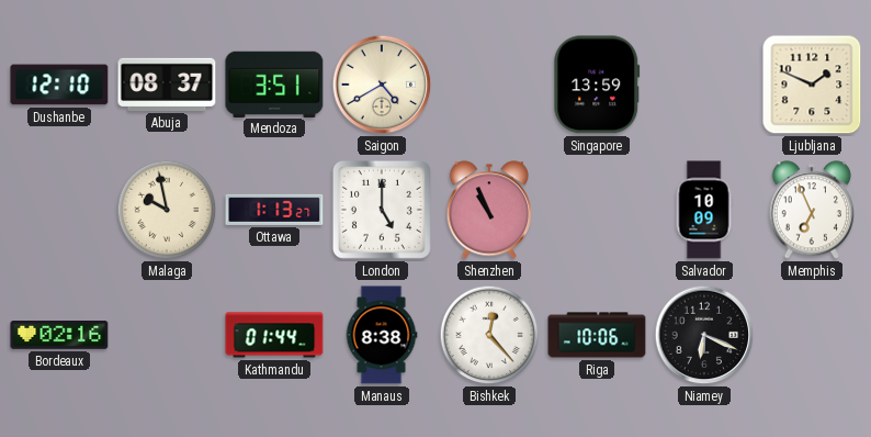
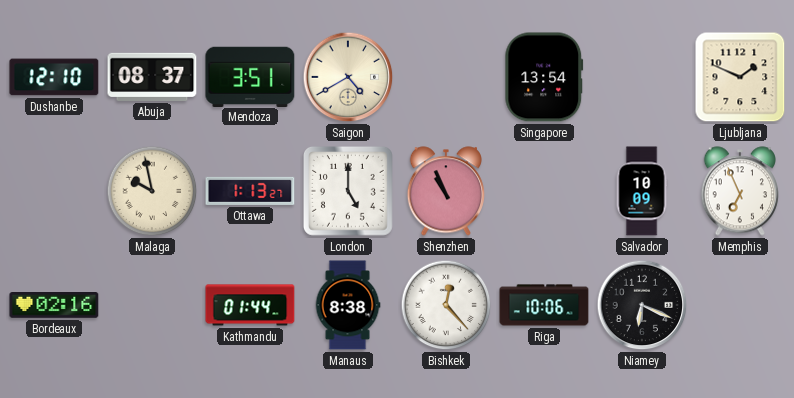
Singapore: 13:59 -> 13:54
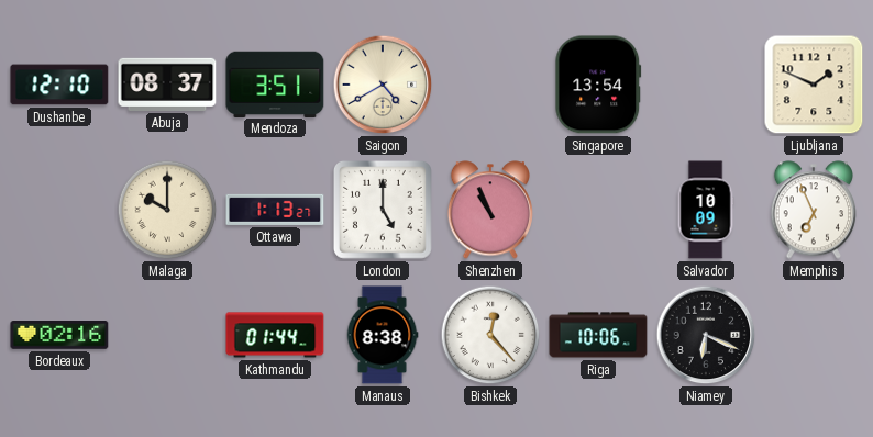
Malaga: 9:58 -> 10:00
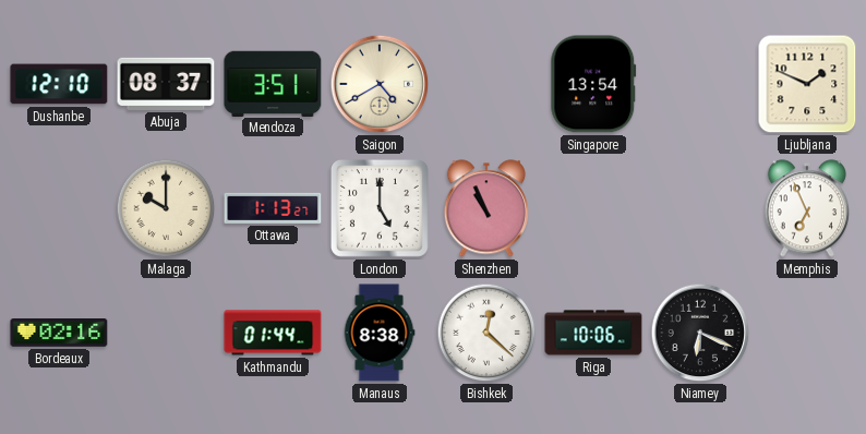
Salvador: 10:09 -> none
Bishkek: 12:23 -> 12:22
